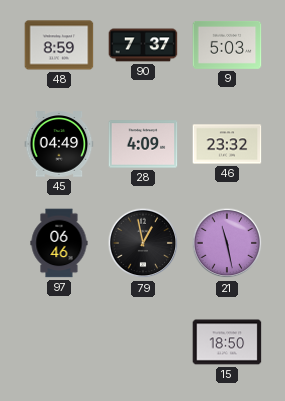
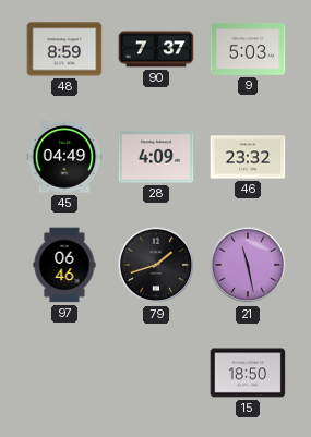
79: 12:58 -> 1:42
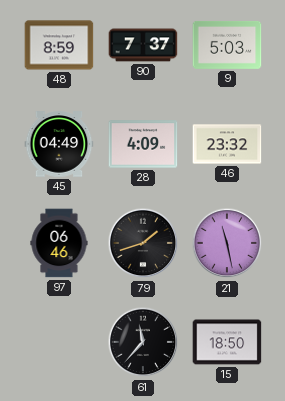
61: none -> 11:37
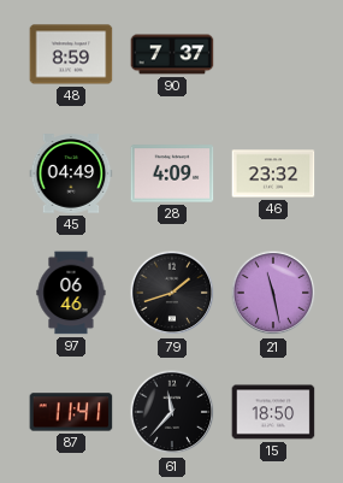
9: 5:03 -> none
87: none -> 11:41
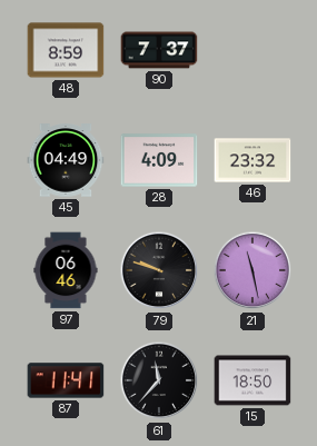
79: 1:42 -> 9:48
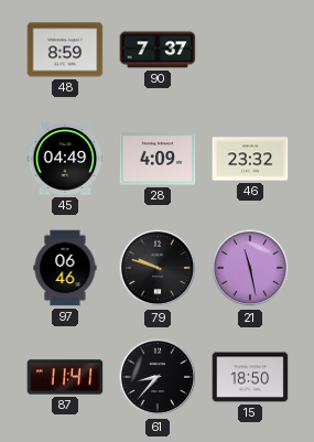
61: 11:37 -> 8:37
